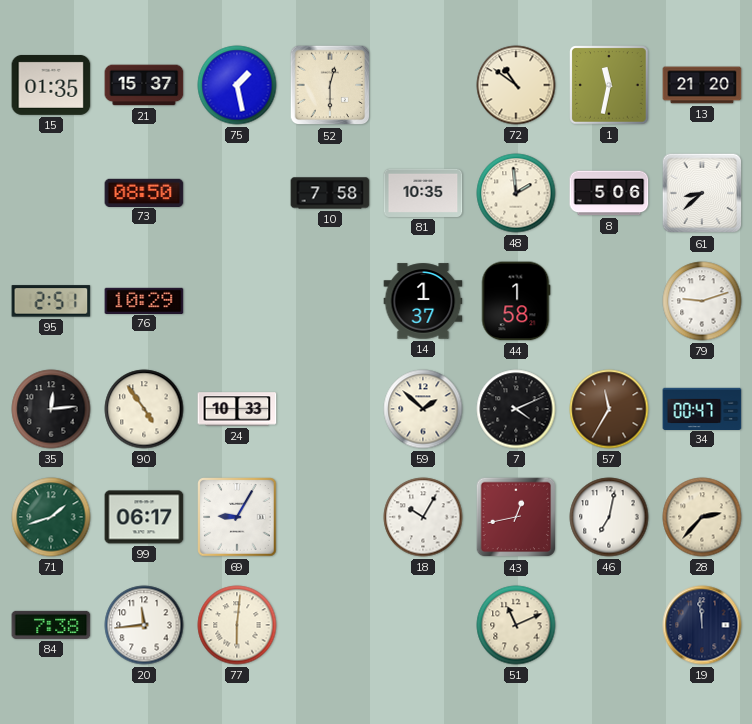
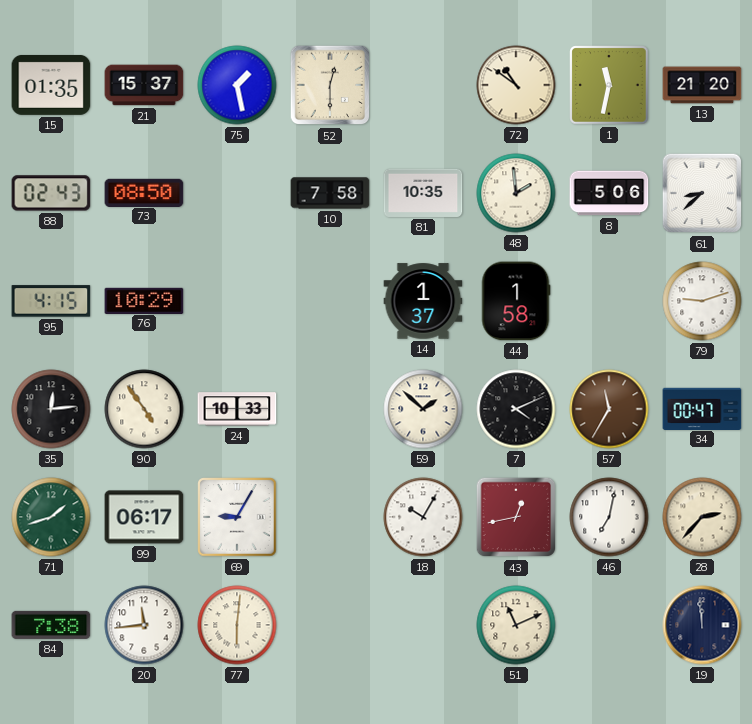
88: none -> 02:43
95: 2:51 -> 4:15
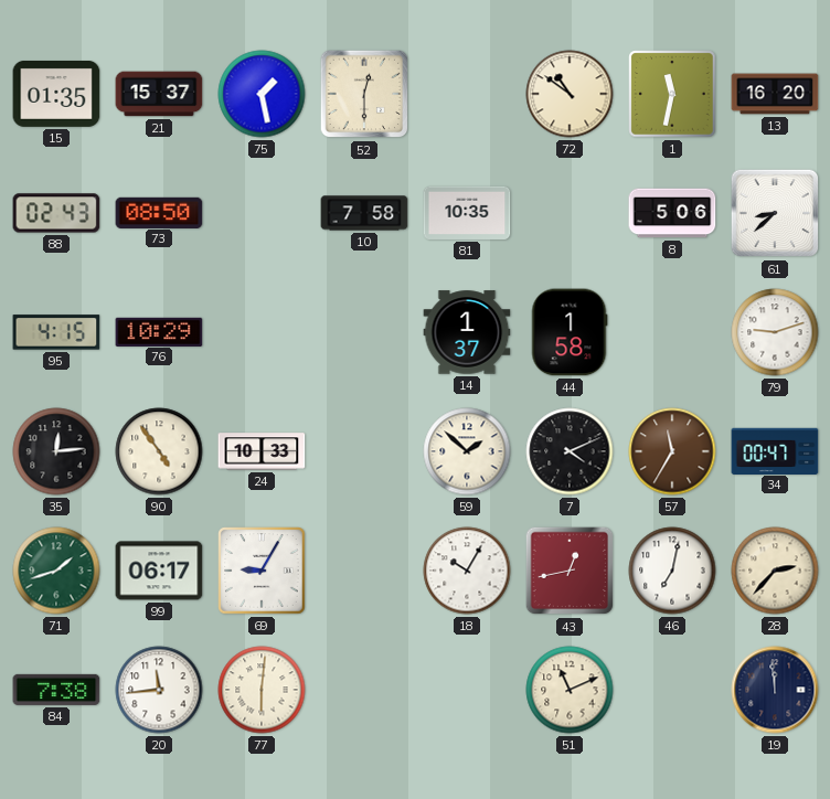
13: 21:20 -> 16:20
48: 1:59 -> none
